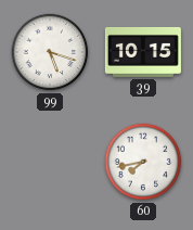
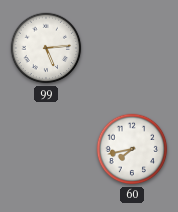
99: 5:18 -> 5:14
39: 10:15 -> none
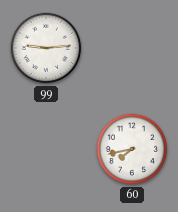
99: 5:14 -> 9:14
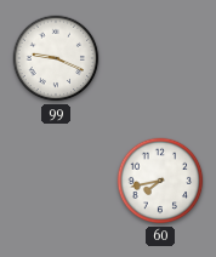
99: 9:14 -> 9:19
